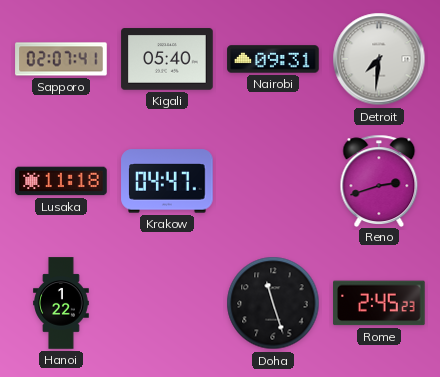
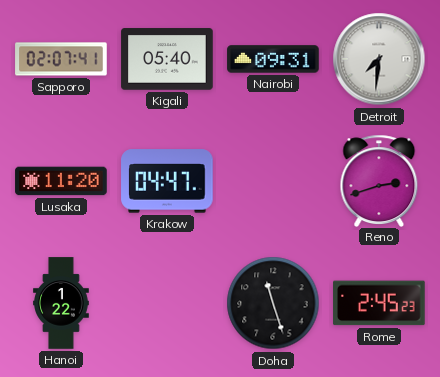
Lusaka: 11:18 -> 11:20
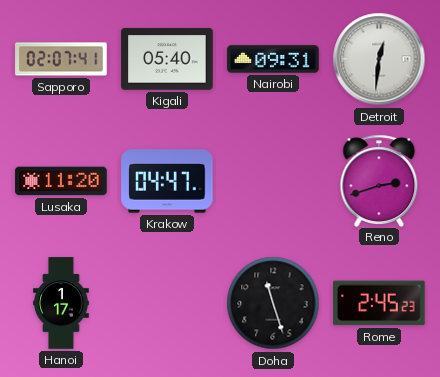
Detroit: 7:31 -> 12:31
Hanoi: 1:22 -> 1:17
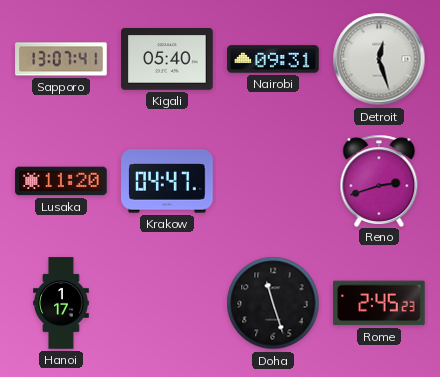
Sapporo: 02:07 -> 13:07
Detroit: 12:31 -> 12:27
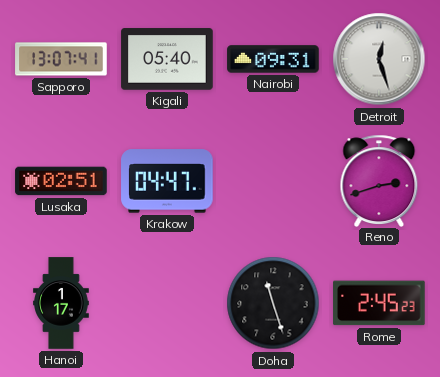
Lusaka: 11:20 -> 02:51
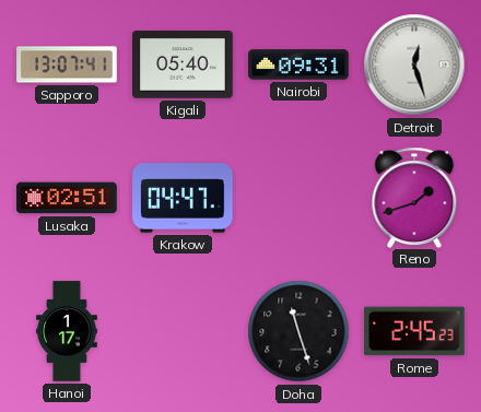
Reno: 2:42 -> 1:42
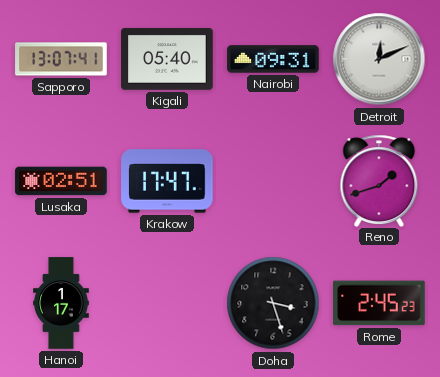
Detroit: 12:27 -> 12:11
Krakow: 04:47 -> 17:47
Doha: 11:27 -> 3:27
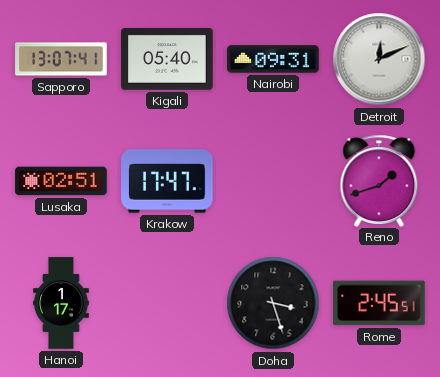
Rome: 2:45:23 -> 2:45:51
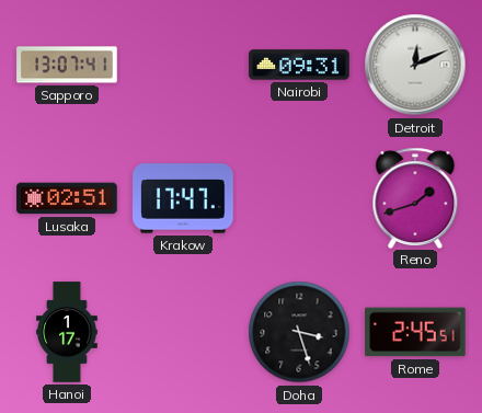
Kigali: 05:40 -> none
